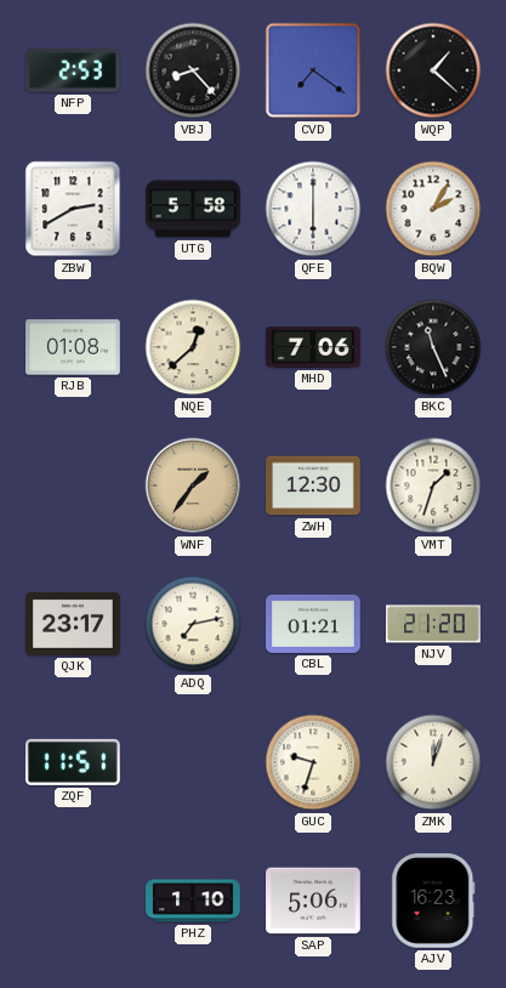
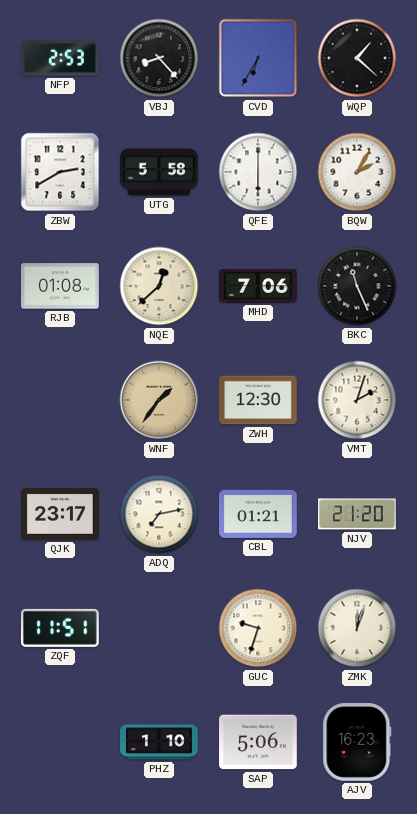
CVD: 7:21 -> 6:35
VMT: 1:33 -> 2:03
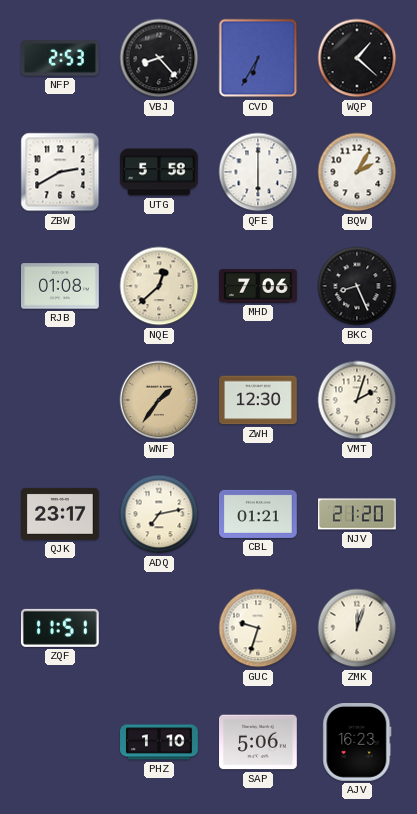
BKC: 11:26 -> 8:26
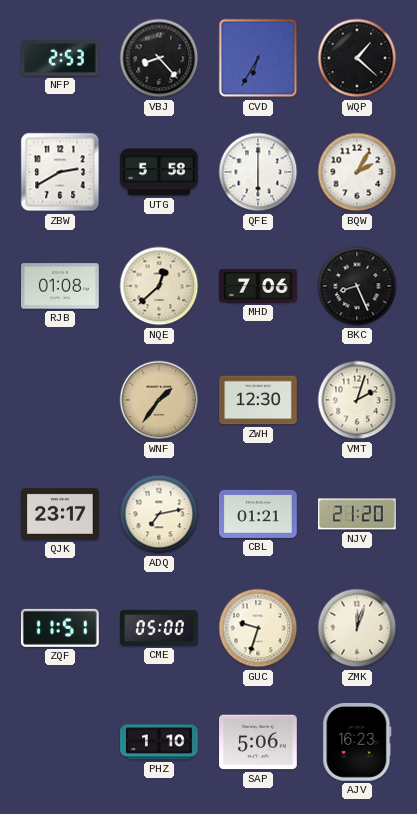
CME: none -> 05:00
